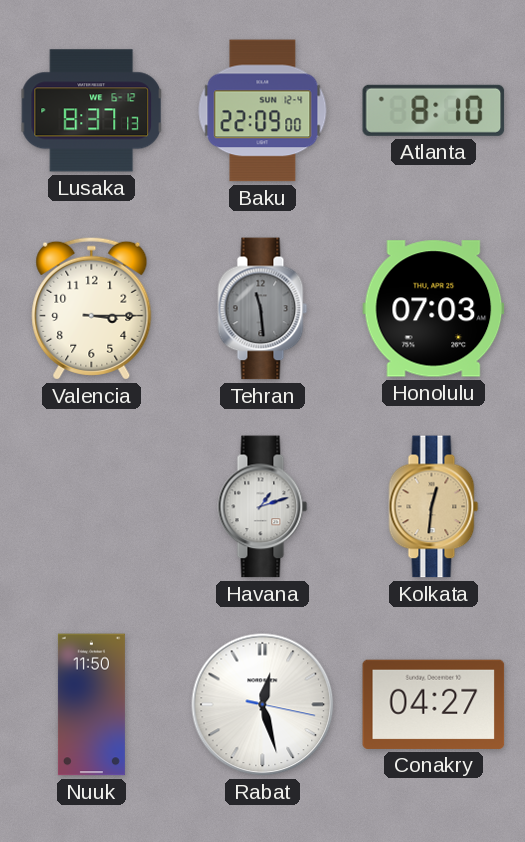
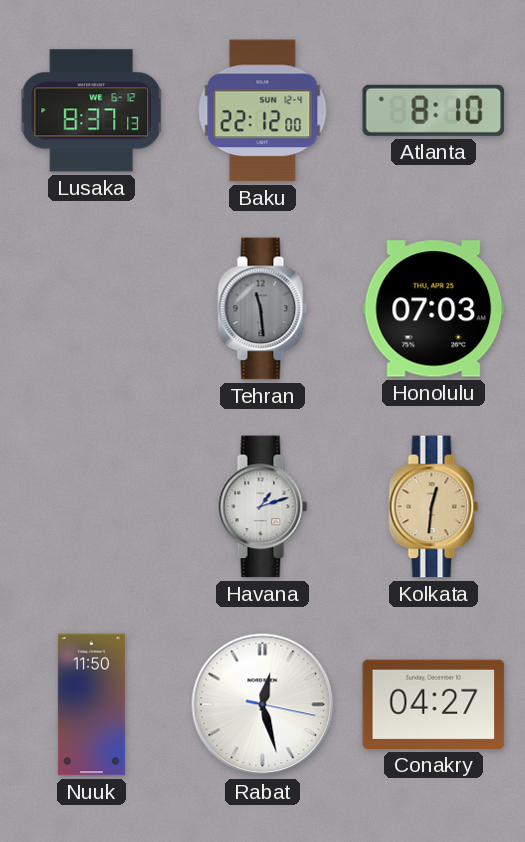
Baku: 22:09 -> 22:12
Valencia: 3:15 -> none
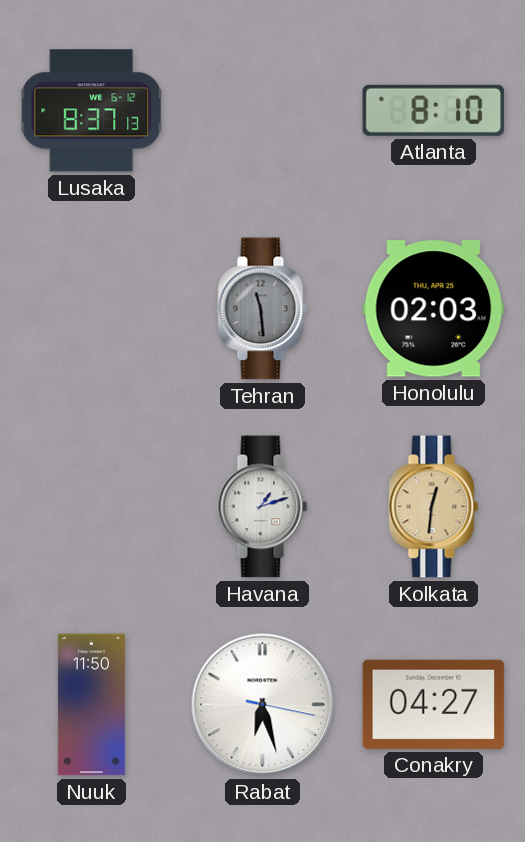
Baku: 22:12 -> none
Honolulu: 07:03 -> 02:03
Rabat: 12:27 -> 6:27
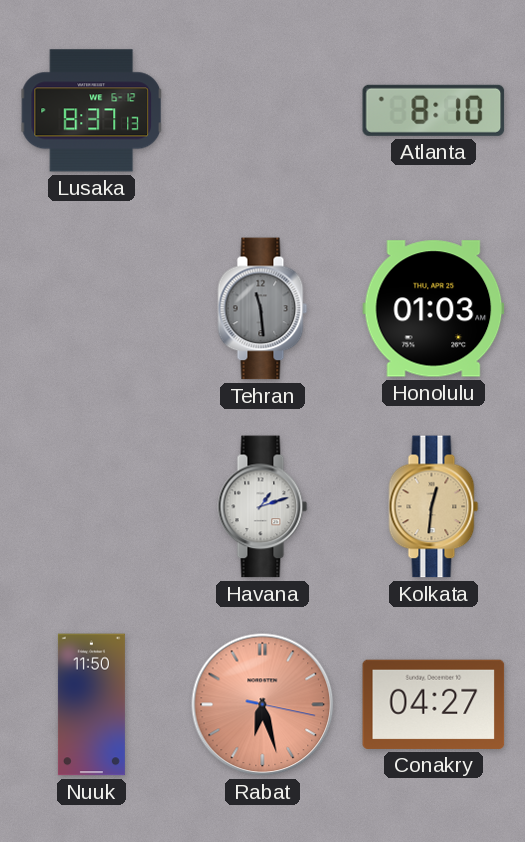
Honolulu: 02:03 -> 01:03
Rabat dial: white -> salmon
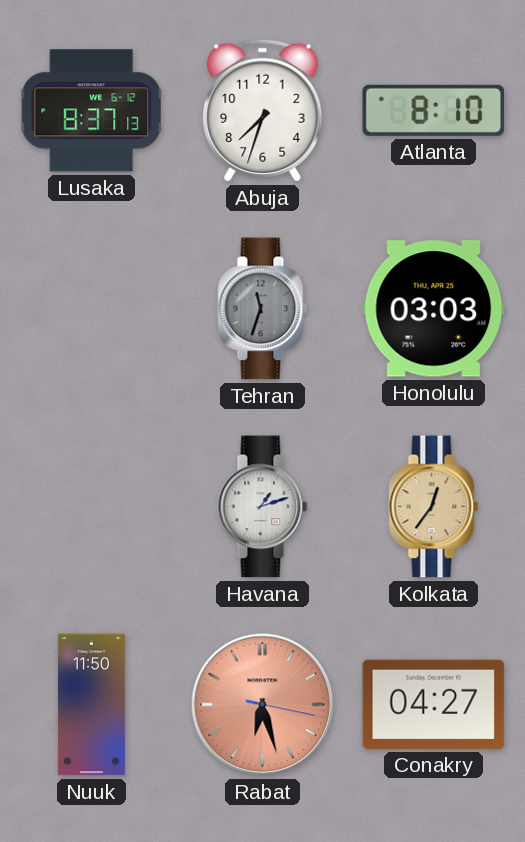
Abuja: none -> 7:33
Tehran: 11:29 -> 11:33
Honolulu: 01:03 -> 03:03
Kolkata: 12:31 -> 12:36
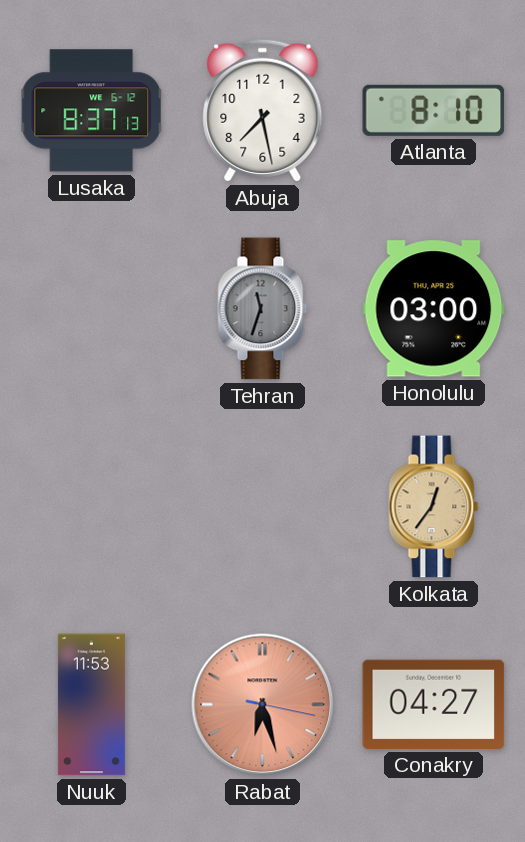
Abuja: 7:33 -> 7:28
Honolulu: 03:03 -> 03:00
Havana: 1:12 -> none
Nuuk: 11:50 -> 11:53
